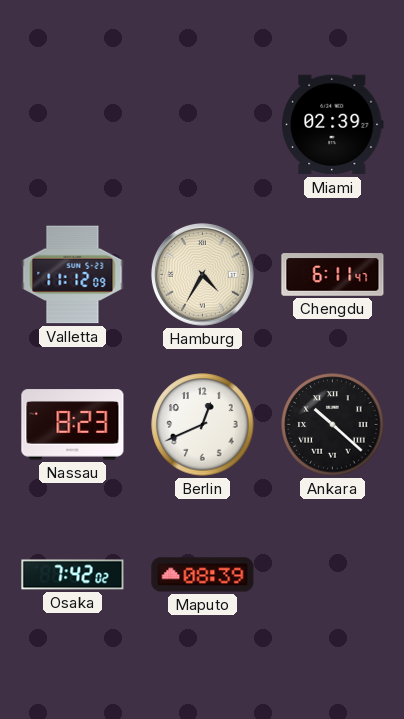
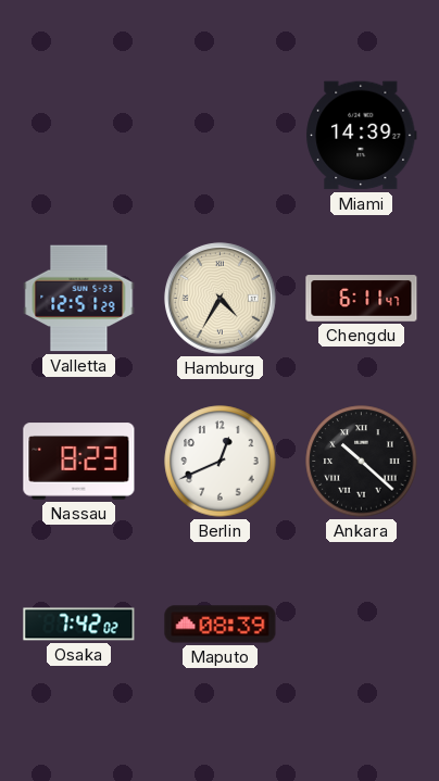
Miami: 02:39 -> 14:39
Valletta: 11:12 -> 12:51
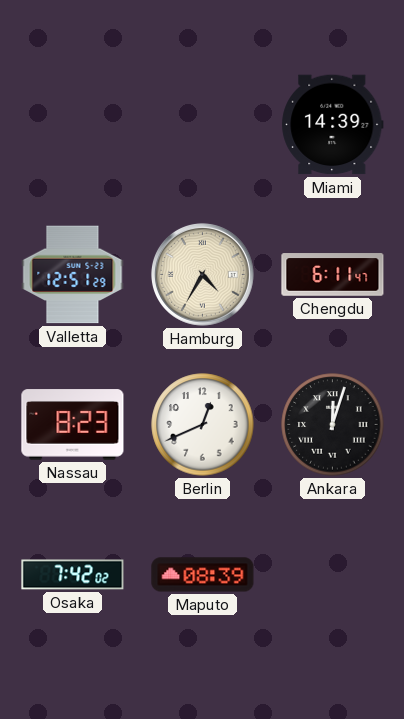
Ankara: 10:22 -> 12:03
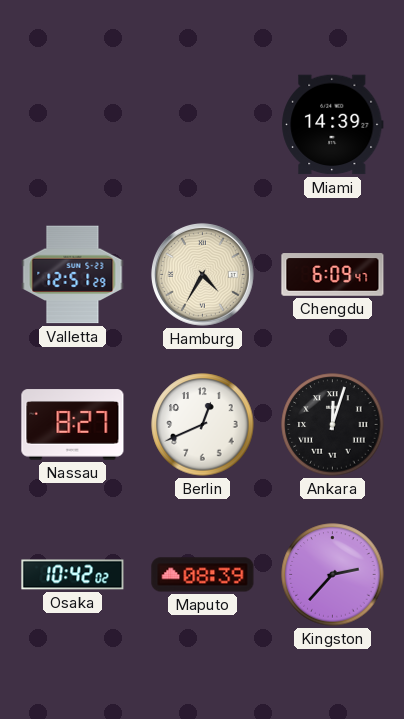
Chengdu: 6:11 -> 6:09
Nassau: 8:23 -> 8:27
Osaka: 7:42 -> 10:42
Kingston: none -> 2:37
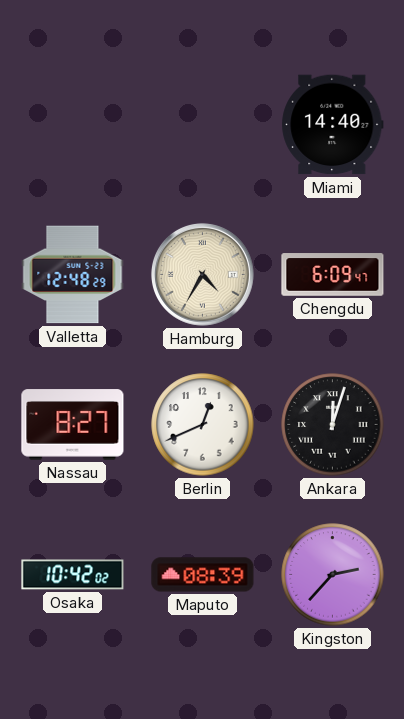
Miami: 14:39 -> 14:40
Valletta: 12:51 -> 12:48
